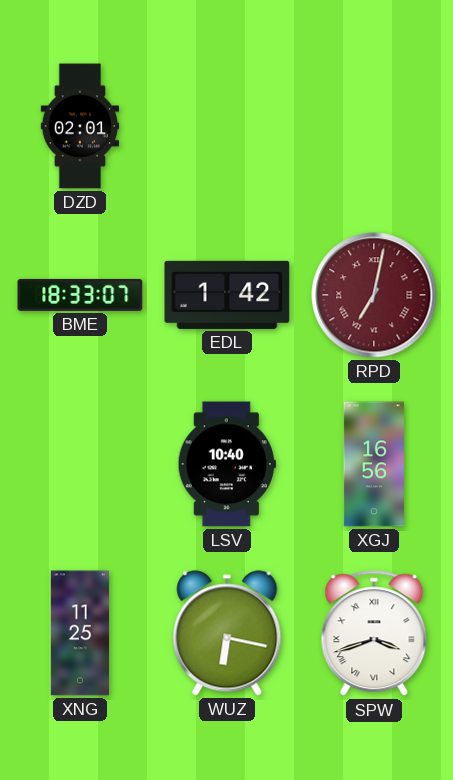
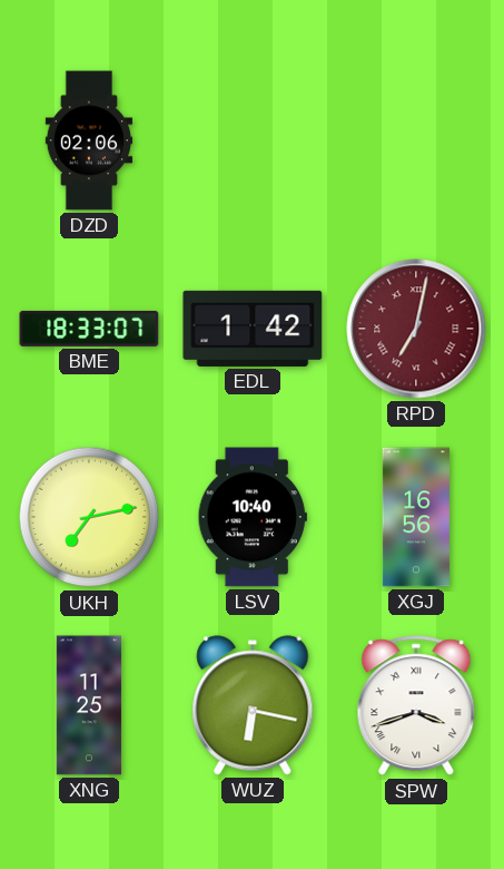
DZD: 02:01 -> 02:06
UKH: none -> 7:13
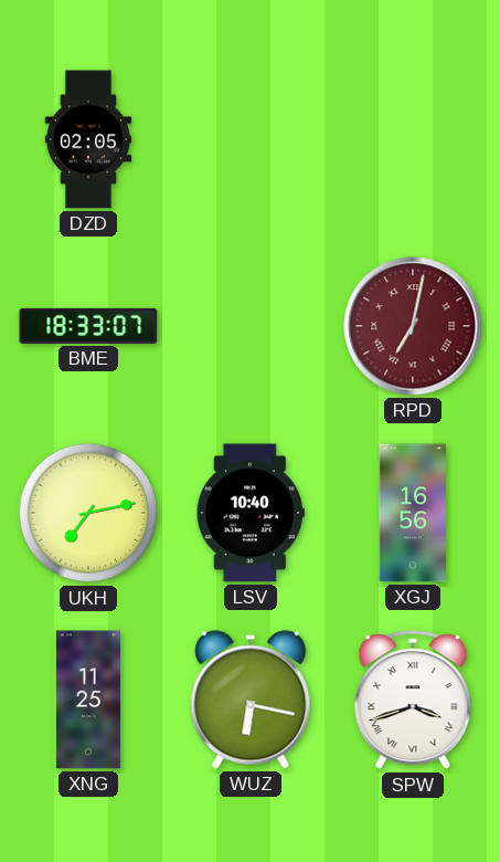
DZD: 02:06 -> 02:05
EDL: 1:42 -> none
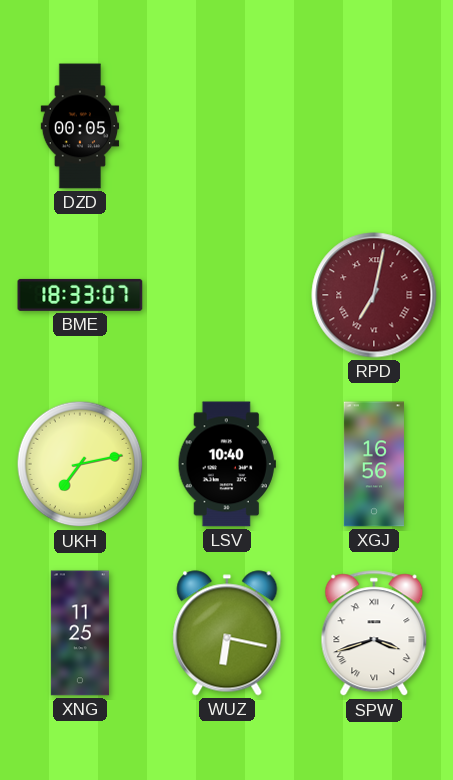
DZD: 02:05 -> 00:05
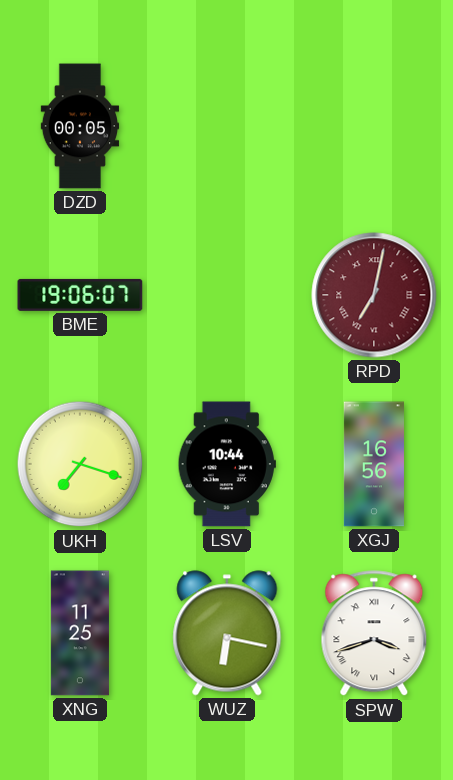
BME: 18:33 -> 19:06
UKH: 7:13 -> 7:18
LSV: 10:40 -> 10:44
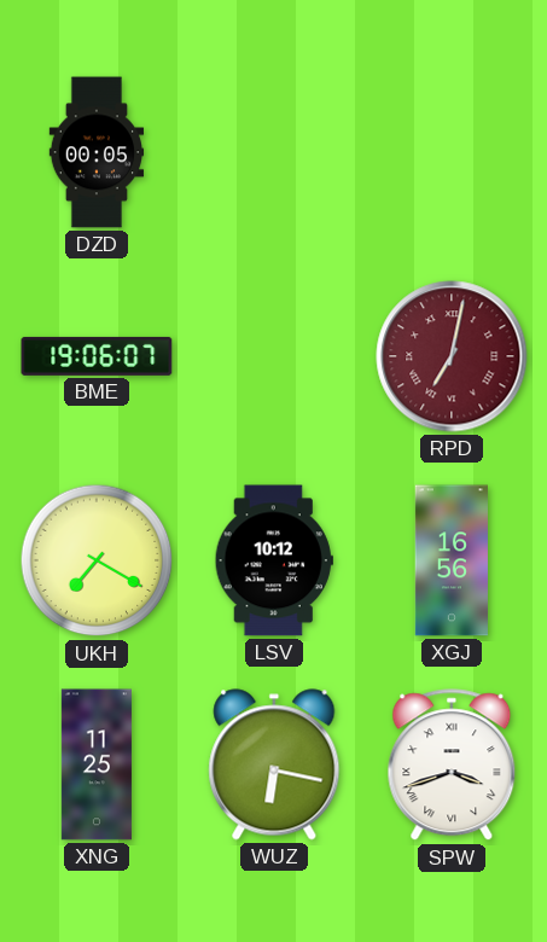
UKH: 7:18 -> 7:20
LSV: 10:44 -> 10:12
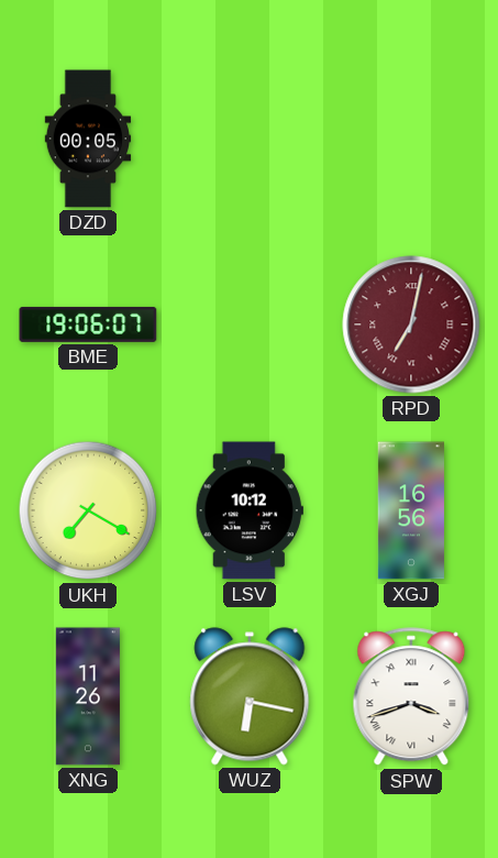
XNG: 11:25 -> 11:26
